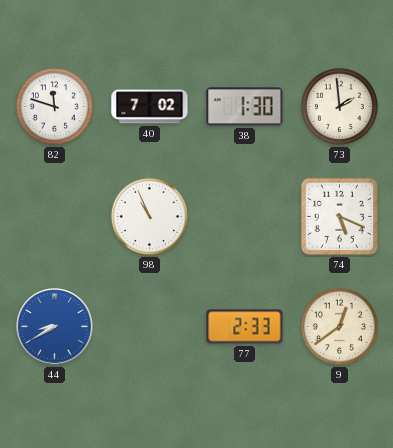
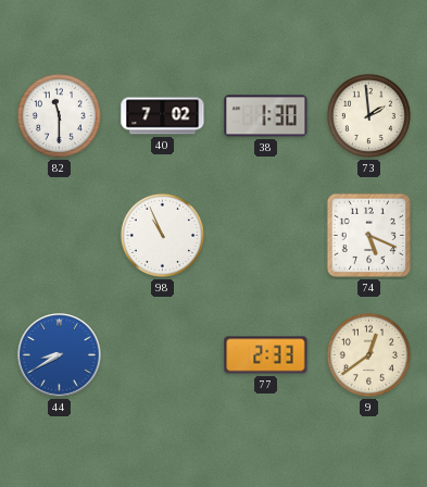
82: 11:48 -> 11:30
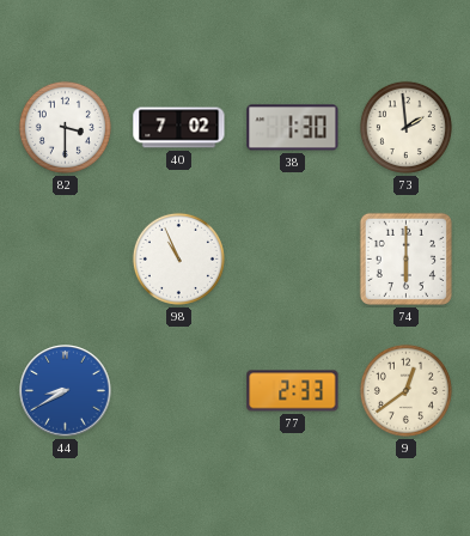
82: 11:30 -> 3:30
74: 5:19 -> 6:00
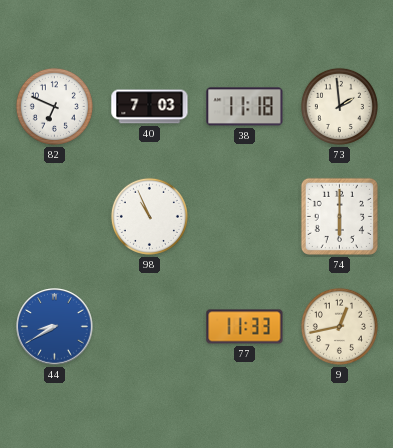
82: 3:30 -> 6:49
40: 7:02 -> 7:03
38: 1:30 -> 11:18
77: 2:33 -> 11:33
9: 12:39 -> 12:43
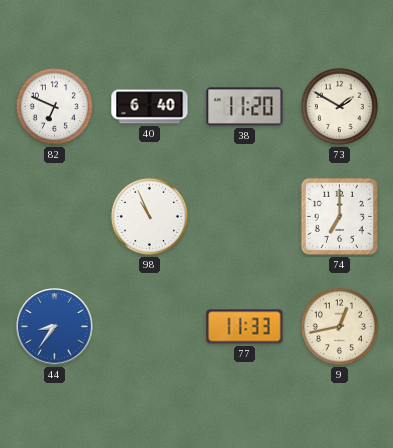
40: 7:03 -> 6:40
38: 11:18 -> 11:20
73: 1:59 -> 1:50
74: 6:00 -> 7:00
44: 8:40 -> 8:36
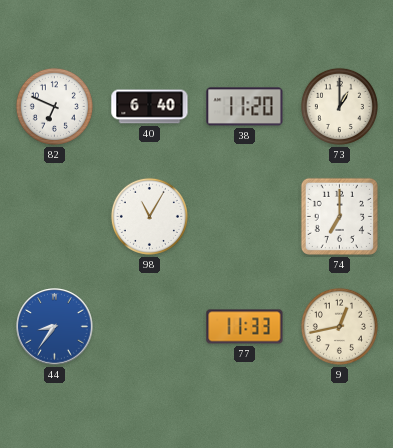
73: 1:50 -> 1:00
98: 10:56 -> 11:05
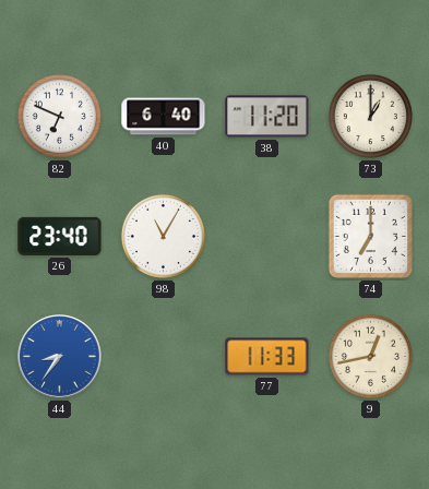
26: none -> 23:40
